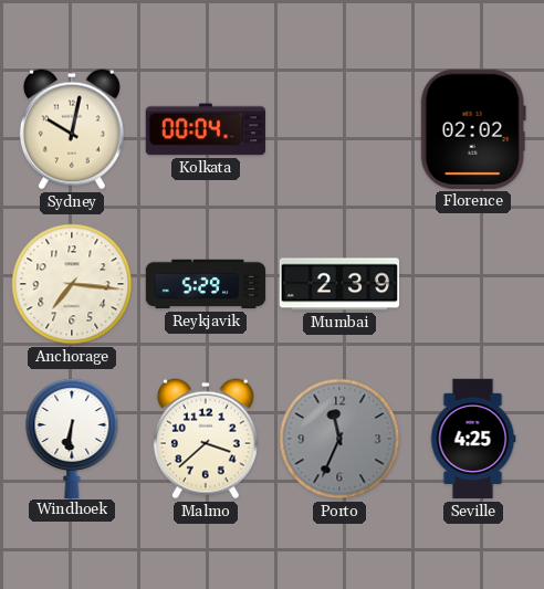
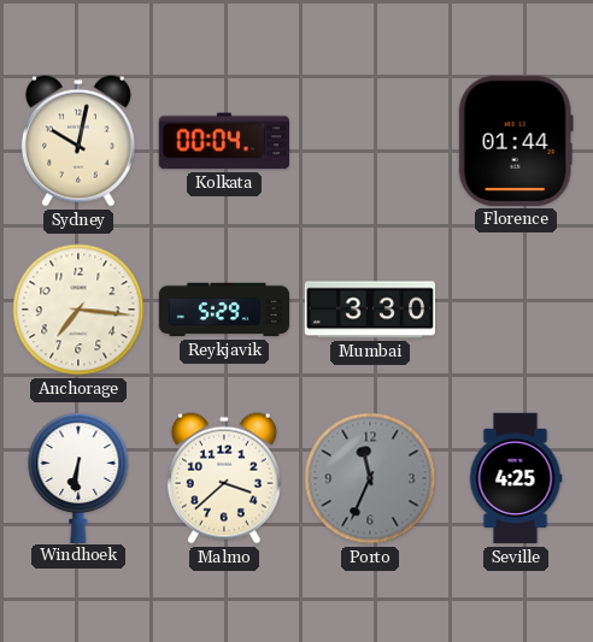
Florence: 02:02 -> 01:44
Mumbai: 2:39 -> 3:30
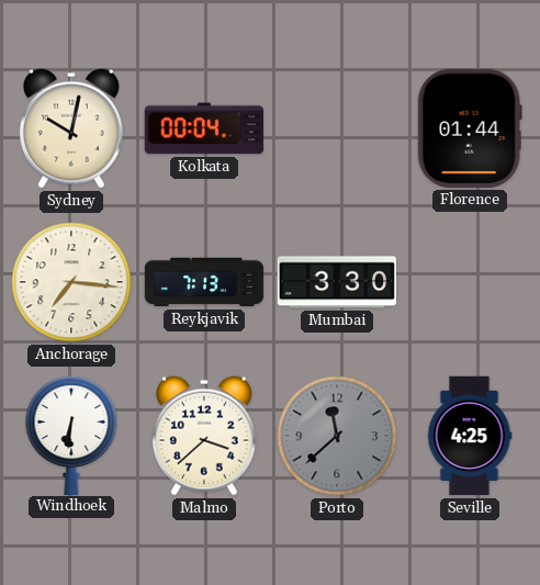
Reykjavik: 5:29 -> 7:13
Porto: 11:34 -> 11:38
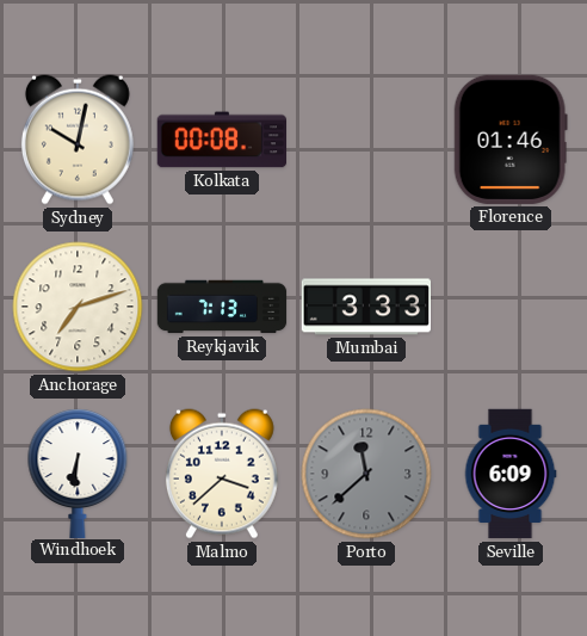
Kolkata: 00:04 -> 00:08
Florence: 01:44 -> 01:46
Anchorage: 7:16 -> 7:12
Mumbai: 3:30 -> 3:33
Seville: 4:25 -> 6:09
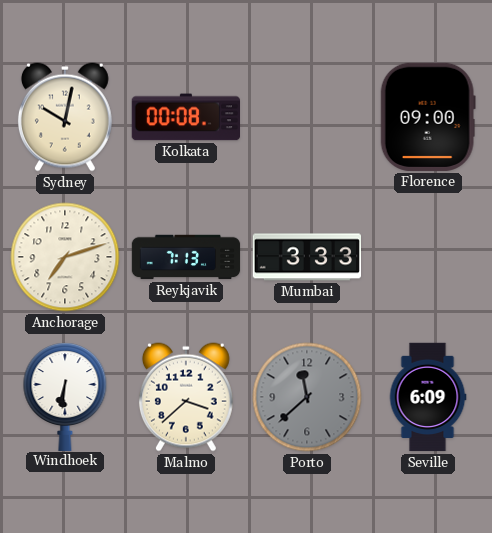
Florence: 01:46 -> 09:00
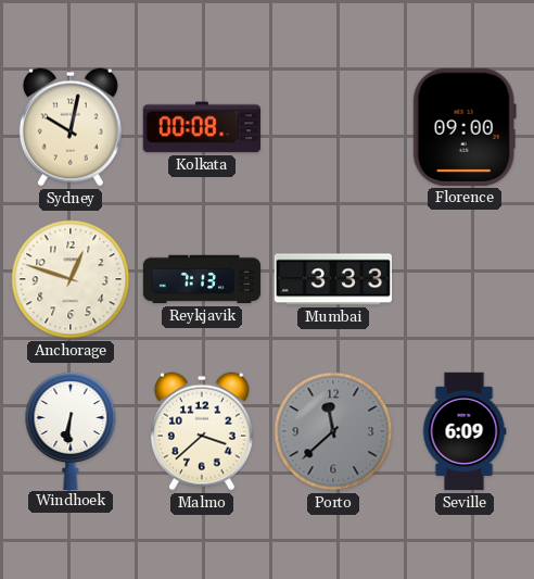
Anchorage: 7:12 -> 12:48
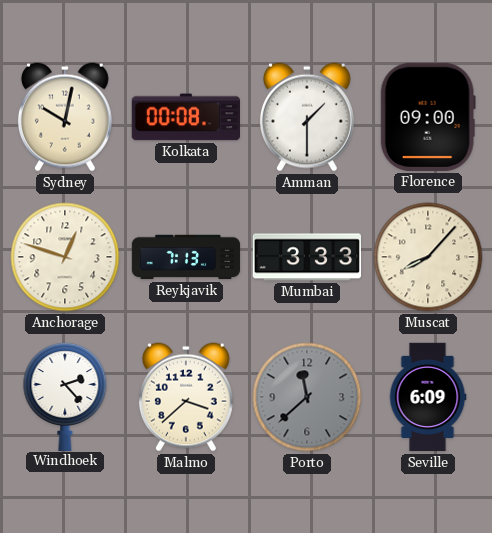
Amman: none -> 1:30
Muscat: none -> 8:07
Windhoek: 6:31 -> 2:23
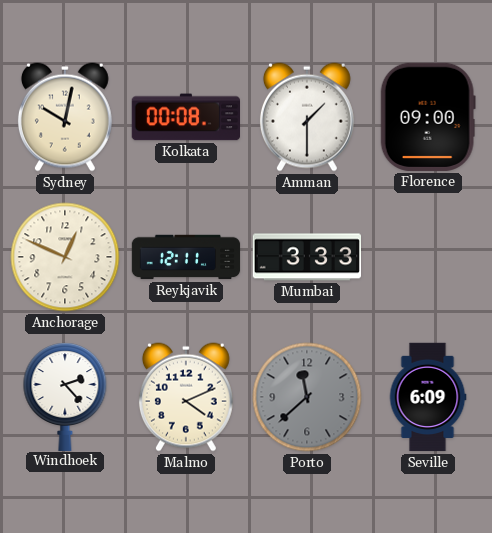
Anchorage: 12:48 -> 12:49
Reykjavik: 7:13 -> 12:11
Muscat: 8:07 -> none
Malmo: 3:38 -> 4:11
